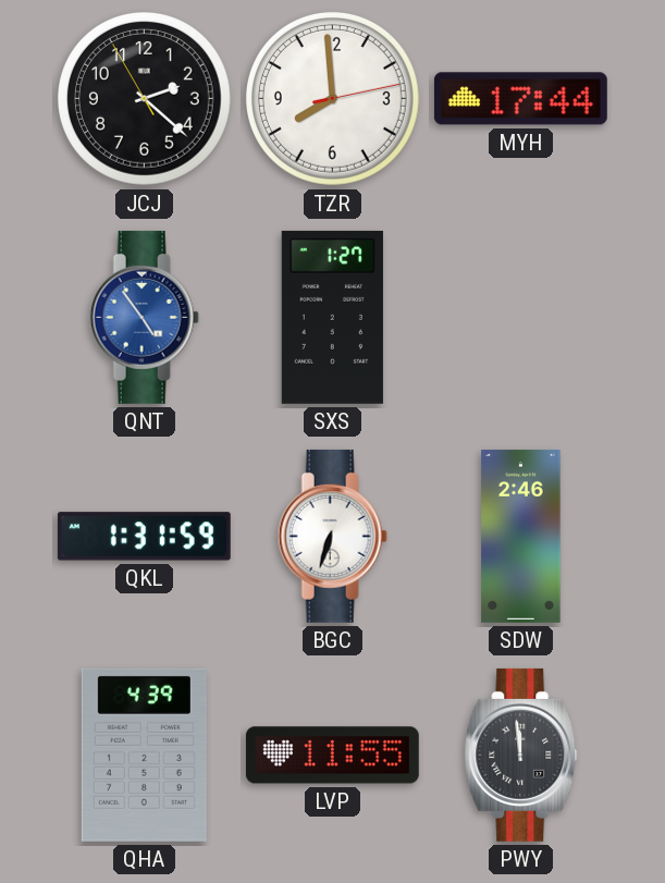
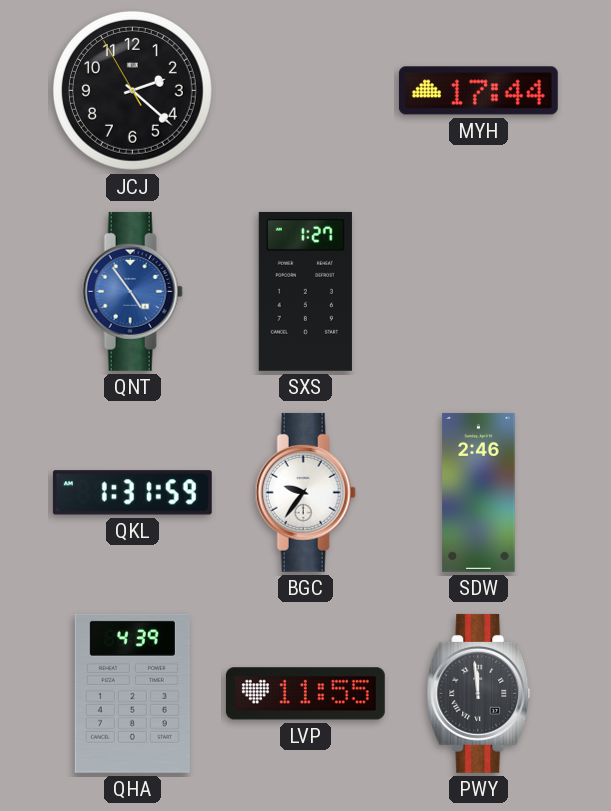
TZR: 7:59 -> none
BGC: 6:33 -> 9:36
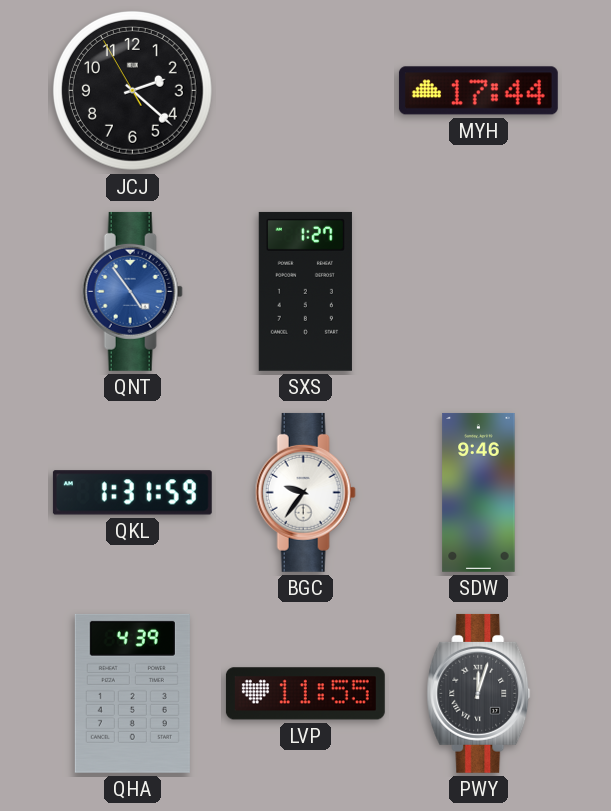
SDW: 2:46 -> 9:46
PWY: 11:59 -> 12:03
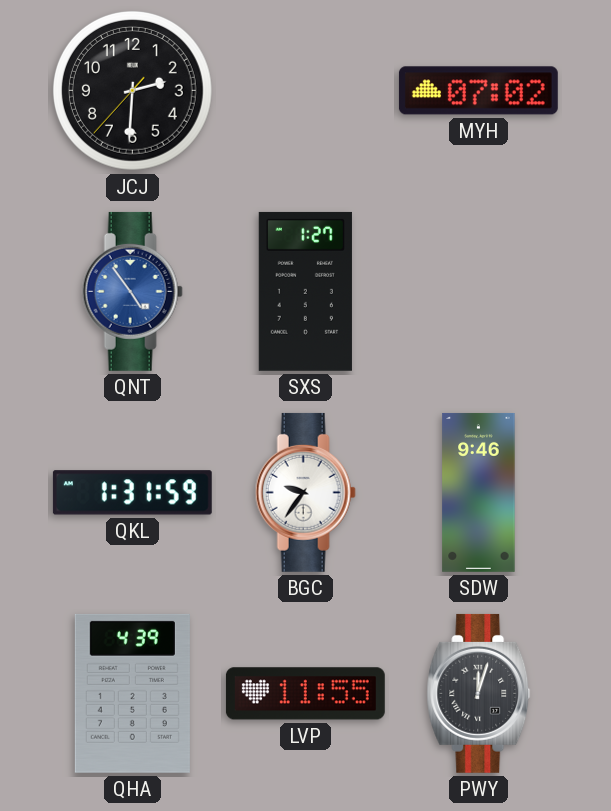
JCJ: 2:21 -> 2:30
MYH: 17:44 -> 07:02
